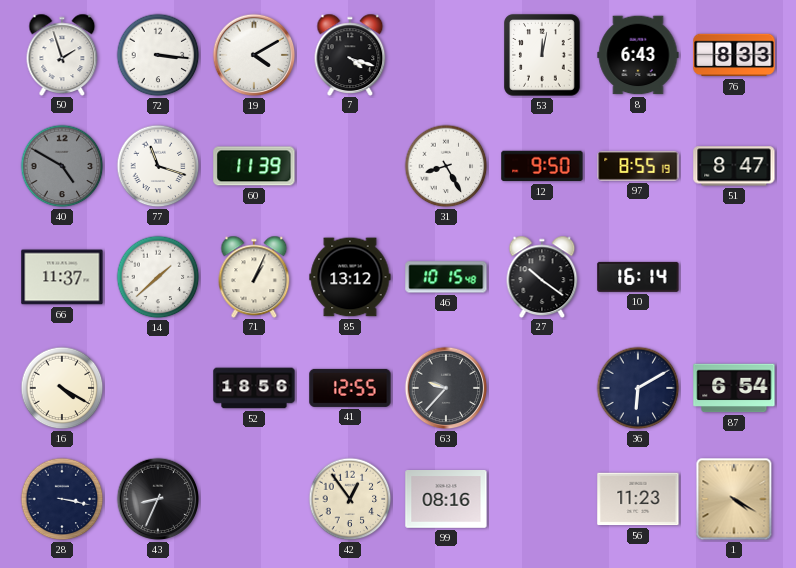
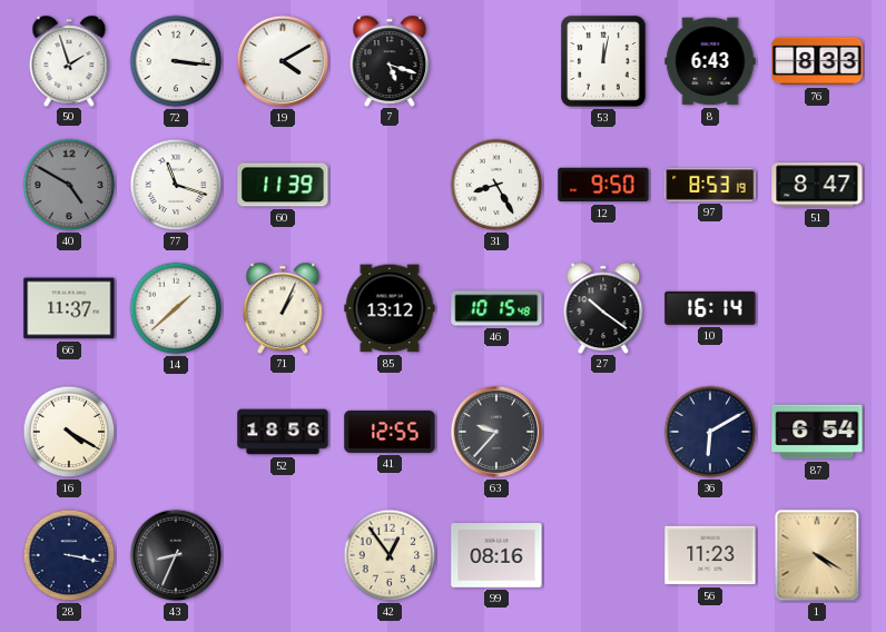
7: 4:18 -> 5:18
97: 8:55 -> 8:53
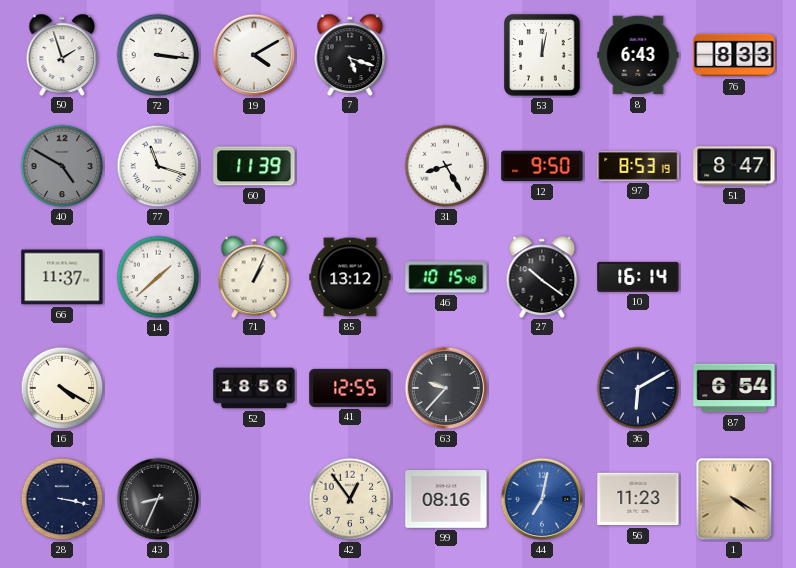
44: none -> 7:02
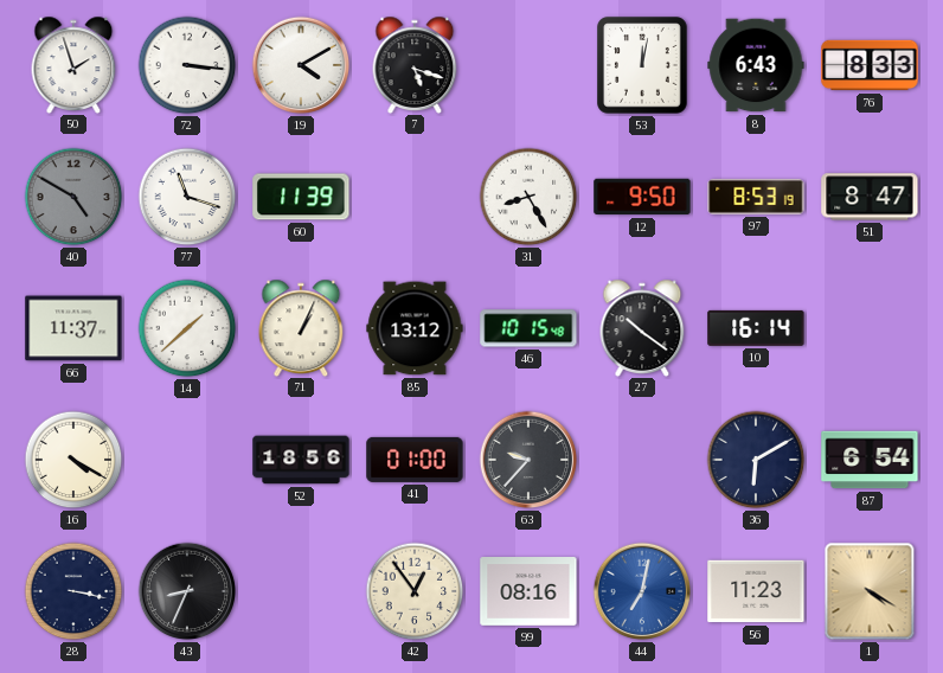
41: 12:55 -> 01:00
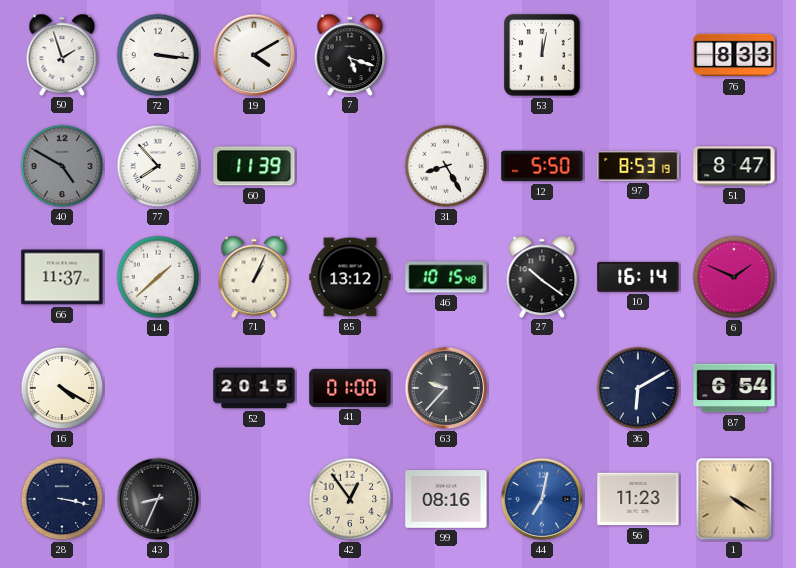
8: 6:43 -> none
77: 11:18 -> 7:53
12: 9:50 -> 5:50
6: none -> 1:49
52: 18:56 -> 20:15
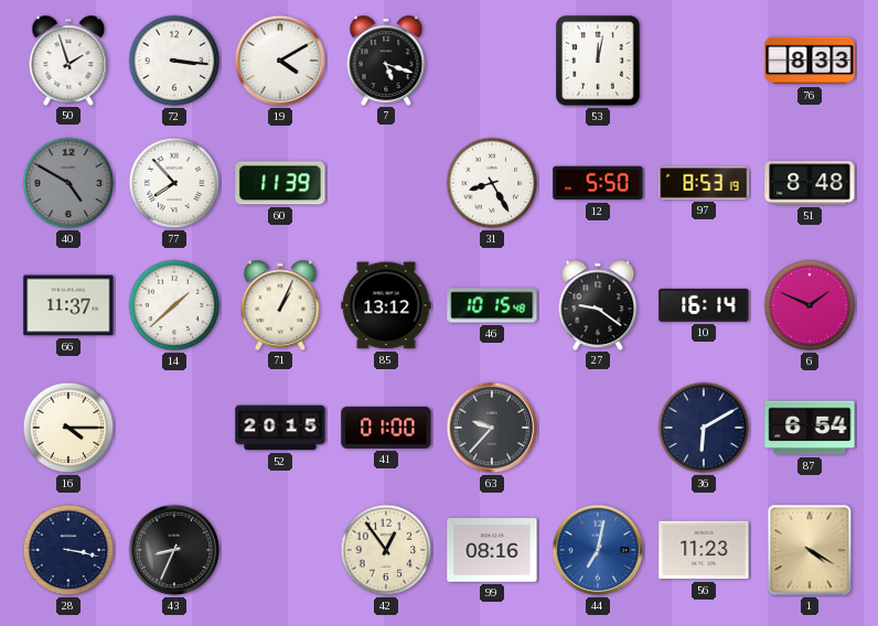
51: 8:47 -> 8:48
27: 10:21 -> 9:21
16: 4:20 -> 4:15
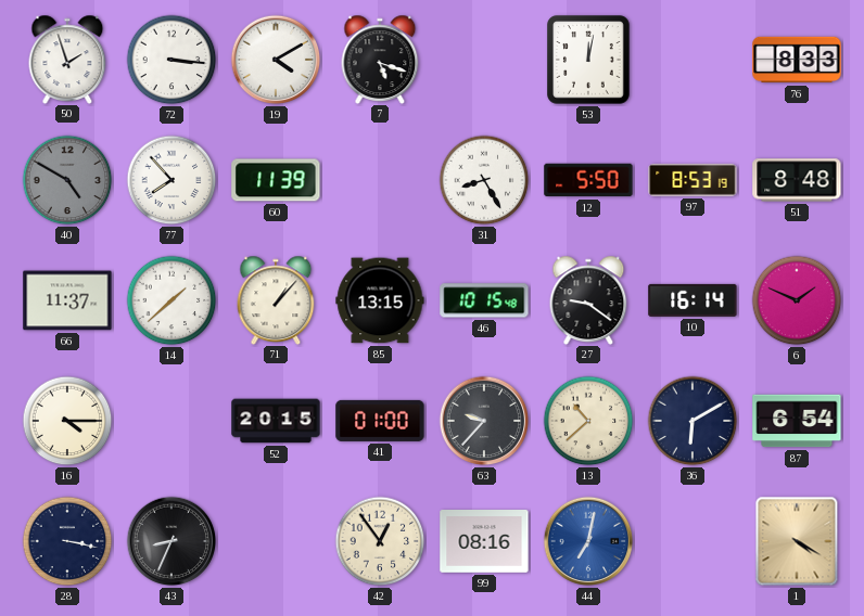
71: 1:04 -> 1:07
85: 13:12 -> 13:15
13: none -> 10:38
56: 11:23 -> none
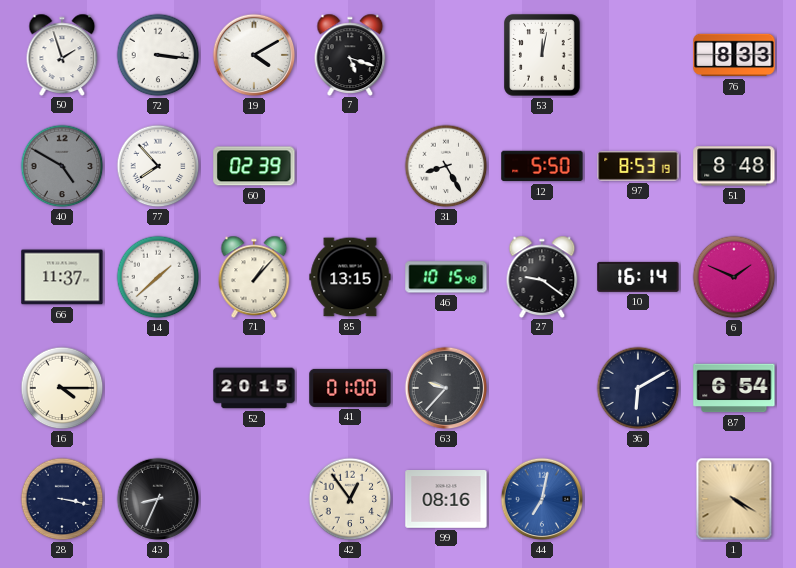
60: 11:39 -> 02:39
13: 10:38 -> none
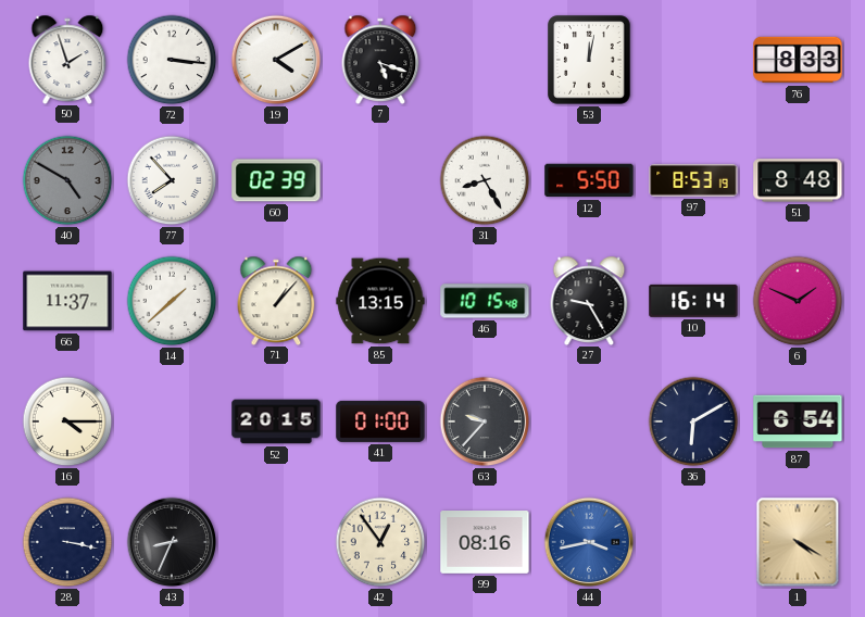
27: 9:21 -> 9:25
44: 7:02 -> 3:43
